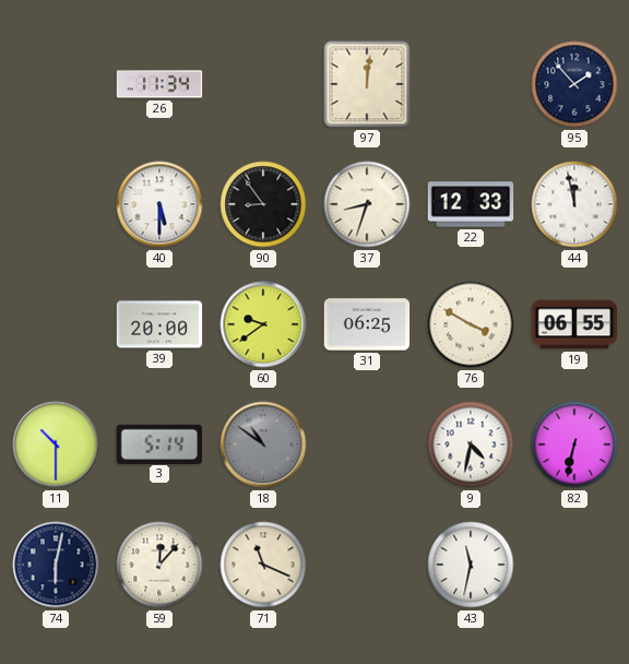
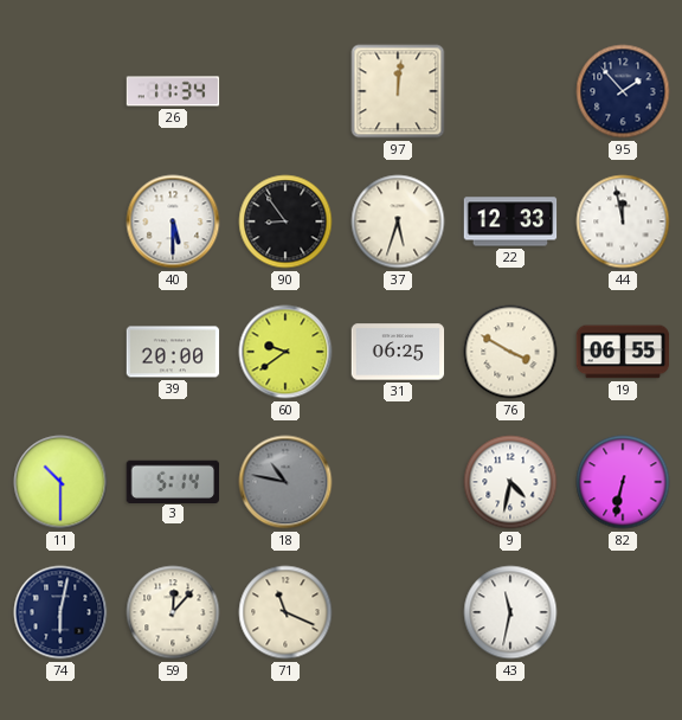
37: 8:33 -> 5:33
18: 10:51 -> 10:47
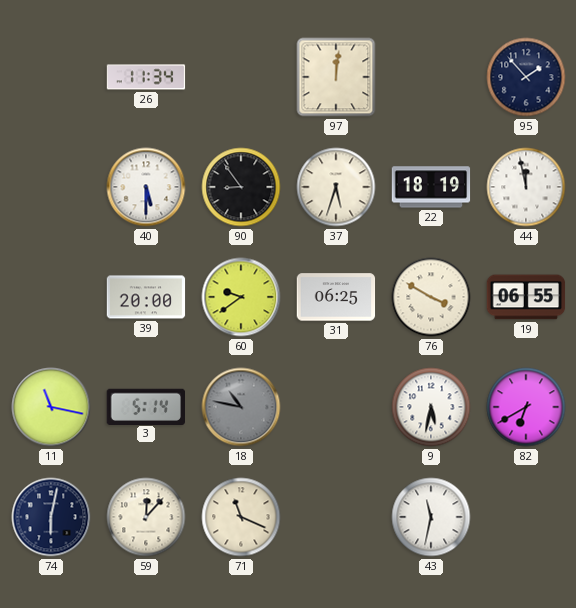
22: 12:33 -> 18:19
11: 10:30 -> 11:17
9: 4:32 -> 5:32
82: 6:32 -> 6:40
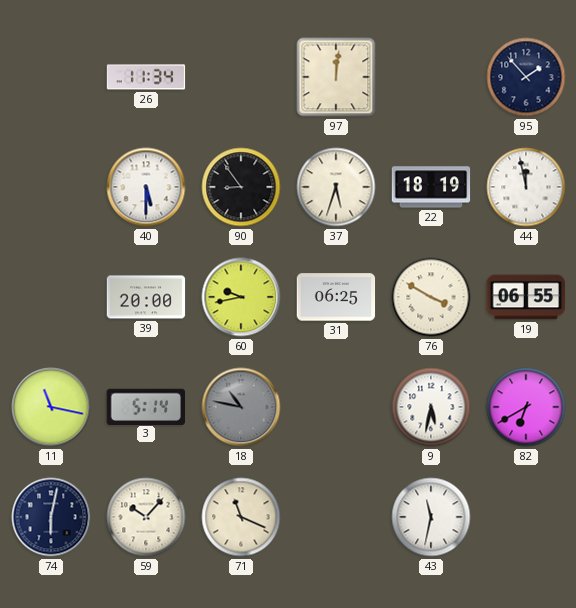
60: 9:39 -> 9:43
59: 12:07 -> 10:07
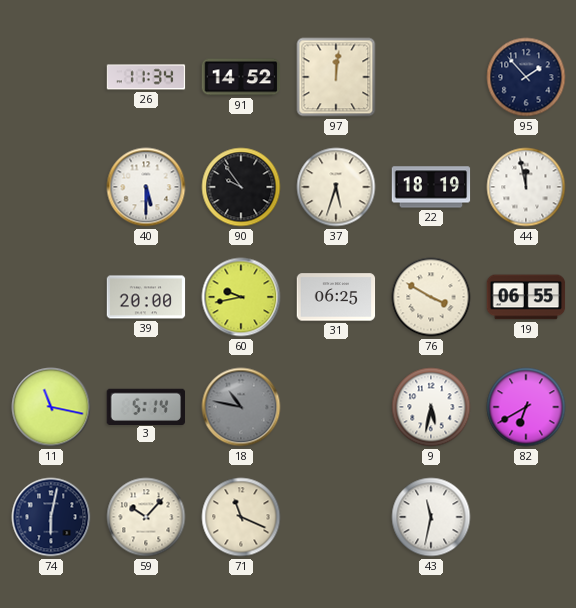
91: none -> 14:52
90: 8:54 -> 9:54
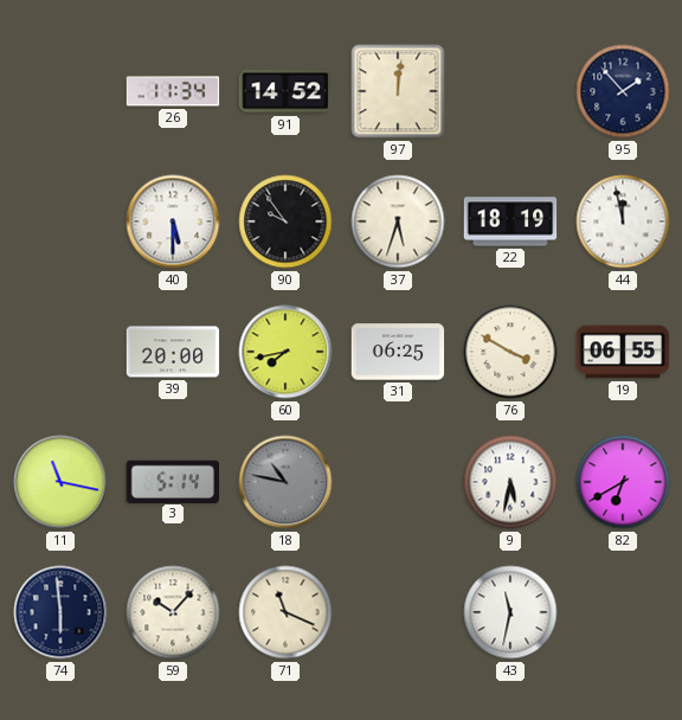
60: 9:43 -> 7:43
74: 6:02 -> 5:59
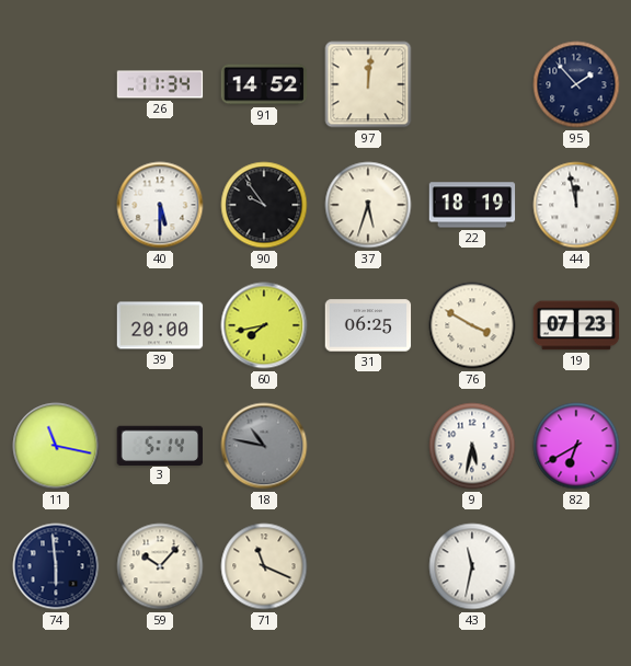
19: 06:55 -> 07:23
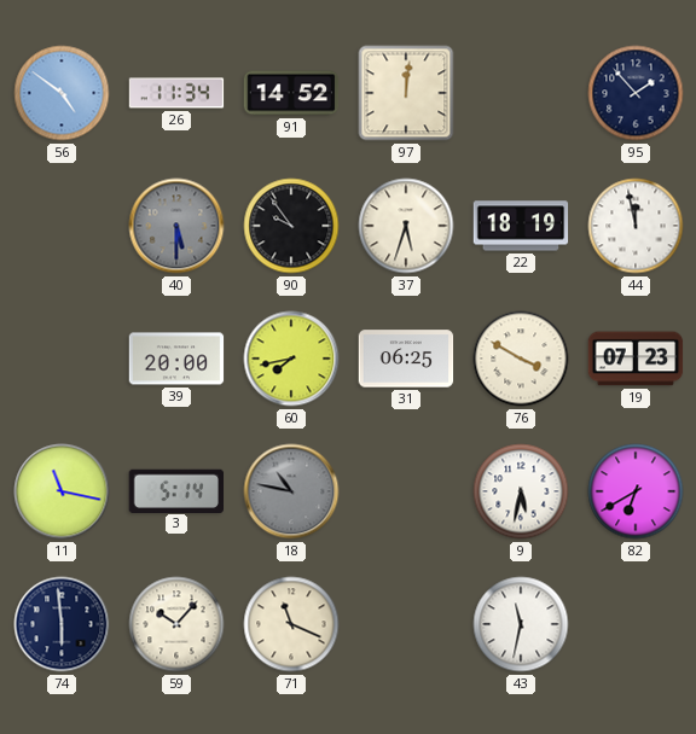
56: none -> 4:51
40 dial: white -> grey
